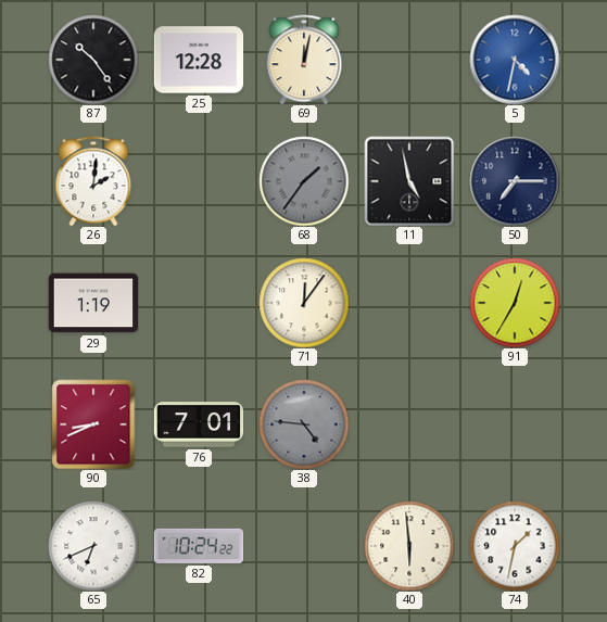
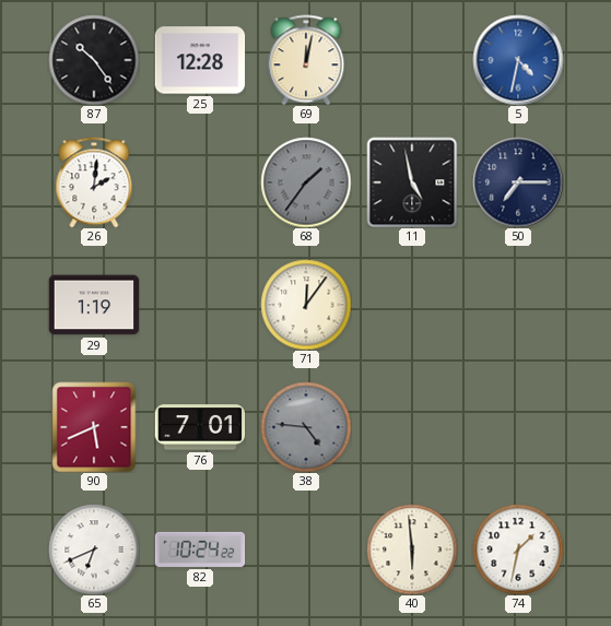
91: 12:35 -> none
90: 8:41 -> 5:41
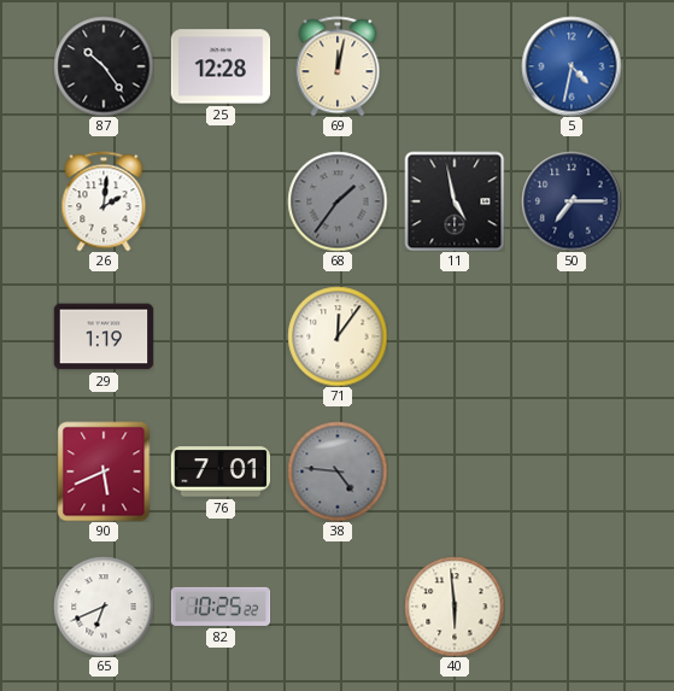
82: 10:24 -> 10:25
74: 1:32 -> none
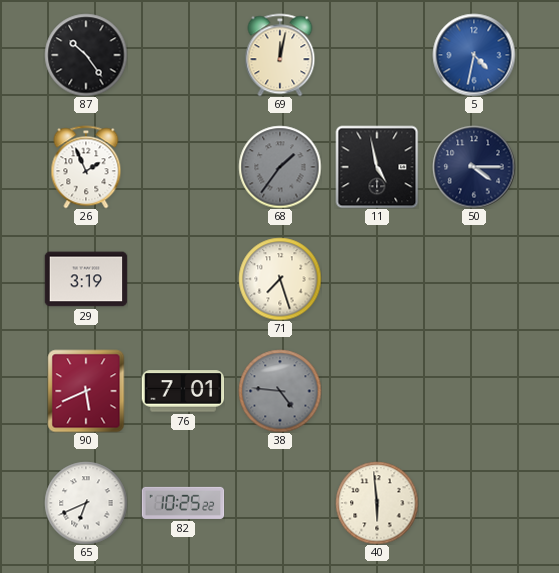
25: 12:28 -> none
26: 2:01 -> 1:56
50: 7:15 -> 4:15
29: 1:19 -> 3:19
71: 12:06 -> 7:27
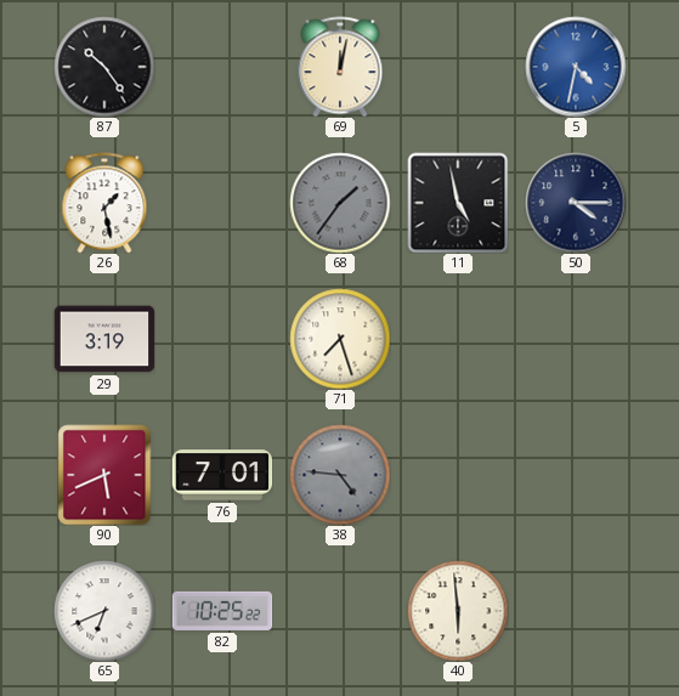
26: 1:56 -> 1:28
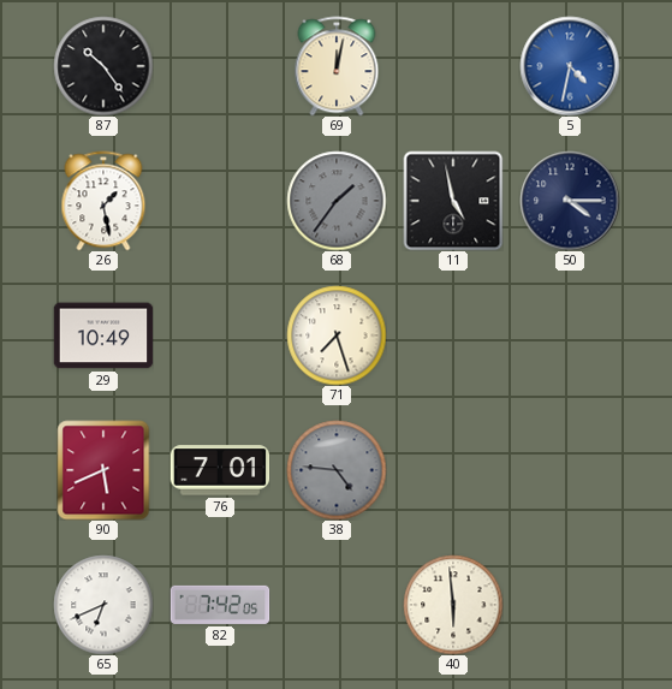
29: 3:19 -> 10:49
82: 10:25 -> 7:42
